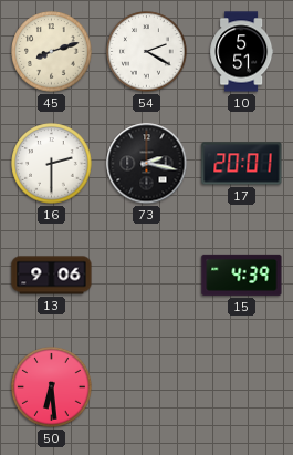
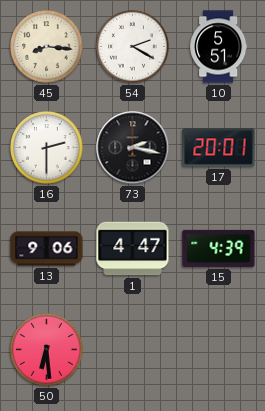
45: 8:12 -> 8:16
1: none -> 4:47
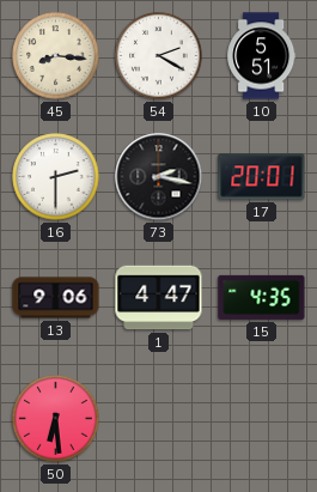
15: 4:39 -> 4:35
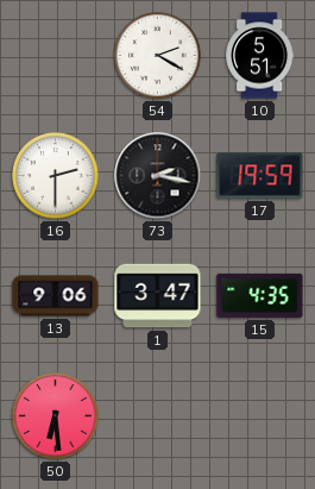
45: 8:16 -> none
17: 20:01 -> 19:59
1: 4:47 -> 3:47
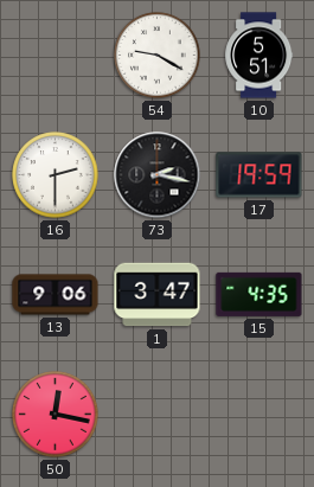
54: 2:20 -> 9:20
50: 6:29 -> 12:17
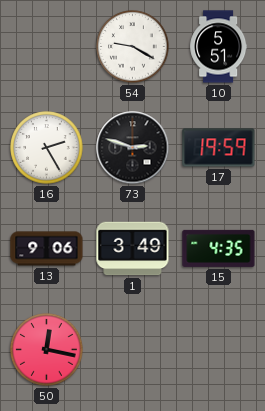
16: 2:30 -> 2:25
73: 2:17 -> 2:48
1: 3:47 -> 3:49
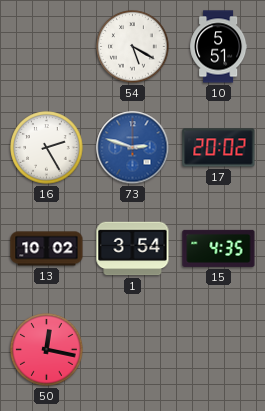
54: 9:20 -> 5:20
73 dial: black -> blue
17: 19:59 -> 20:02
13: 9:06 -> 10:02
1: 3:49 -> 3:54
